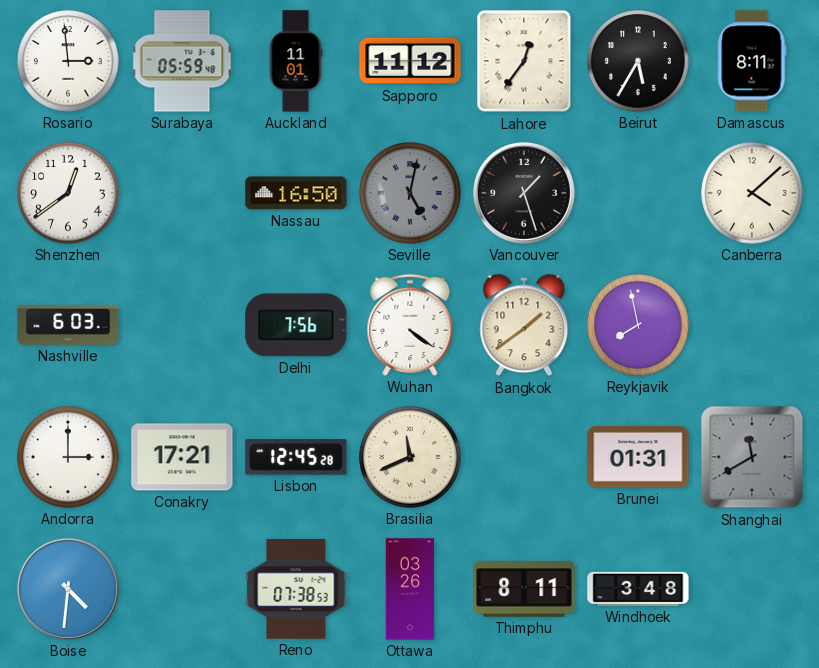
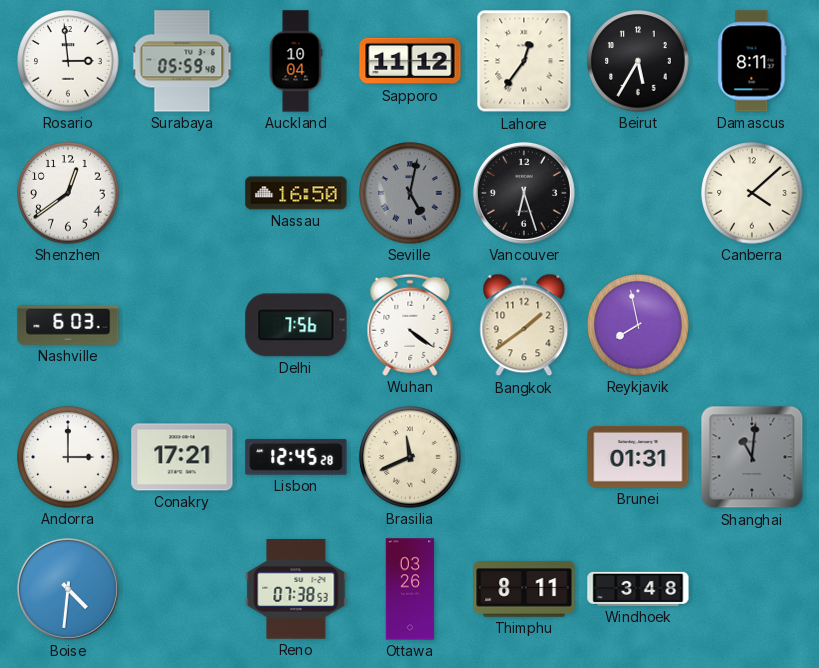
Auckland: 11:01 -> 10:04
Vancouver: 1:27 -> 6:27
Shanghai: 11:40 -> 11:01
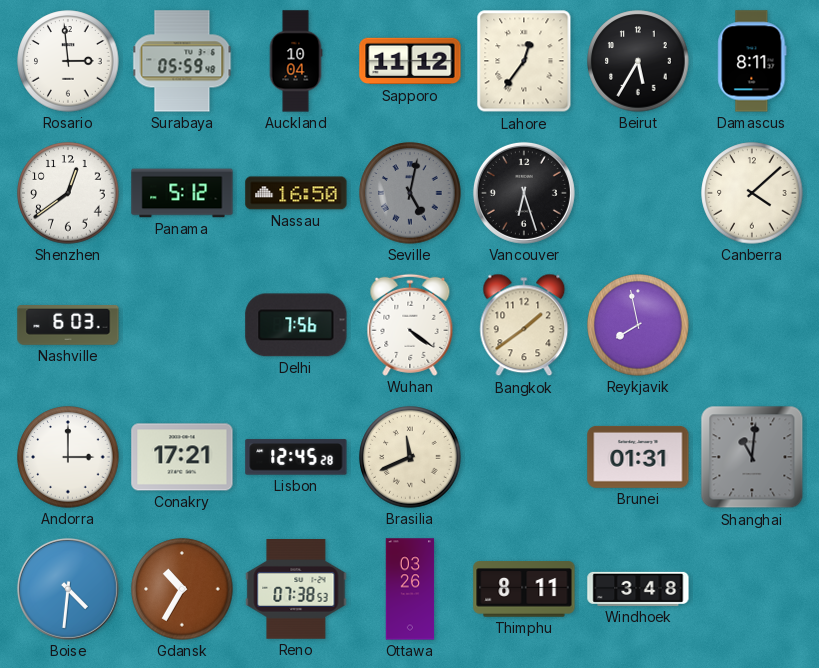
Panama: none -> 5:12
Gdansk: none -> 10:35
